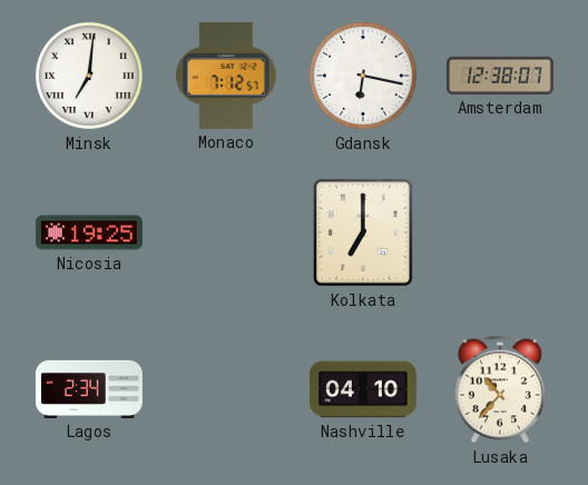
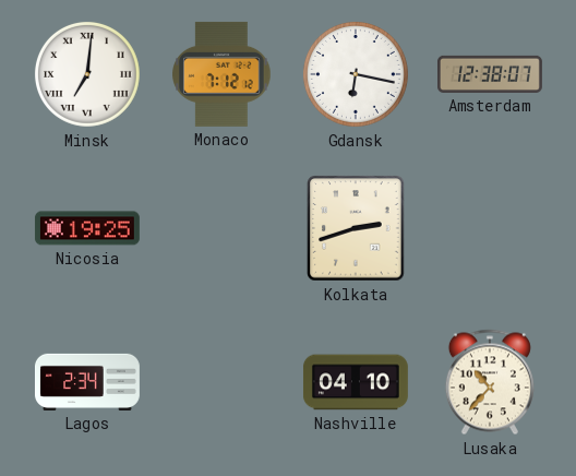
Monaco: 7:12:57 -> 7:12:12
Kolkata: 7:00 -> 2:42
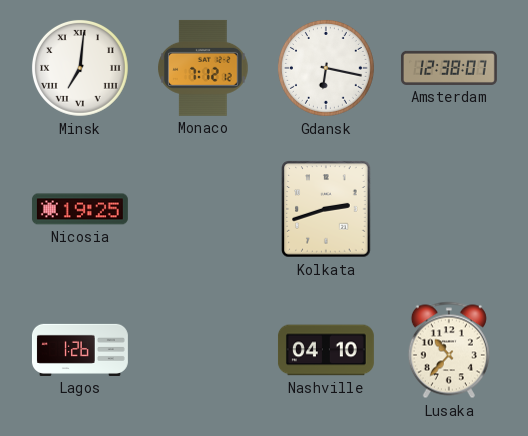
Lagos: 2:34 -> 1:26
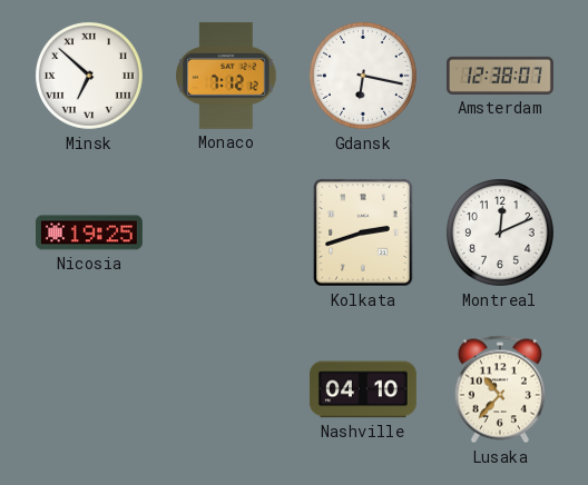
Minsk: 7:01 -> 6:52
Montreal: none -> 12:11
Lagos: 1:26 -> none
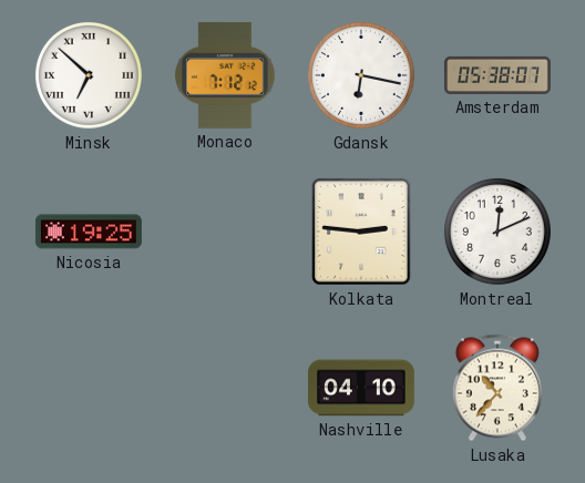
Amsterdam: 12:38 -> 05:38
Kolkata: 2:42 -> 2:46
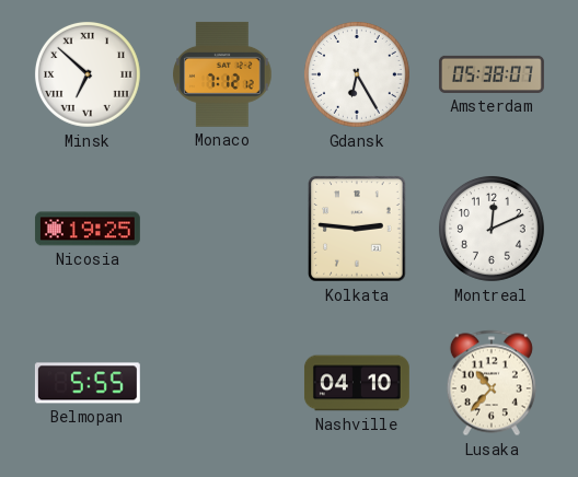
Gdansk: 6:17 -> 6:25
Belmopan: none -> 5:55
